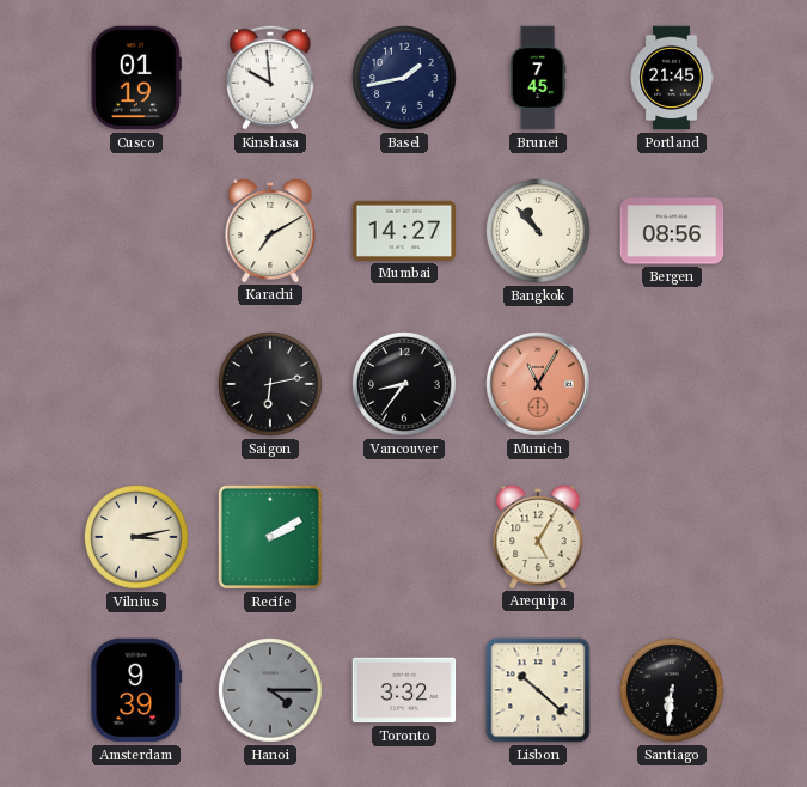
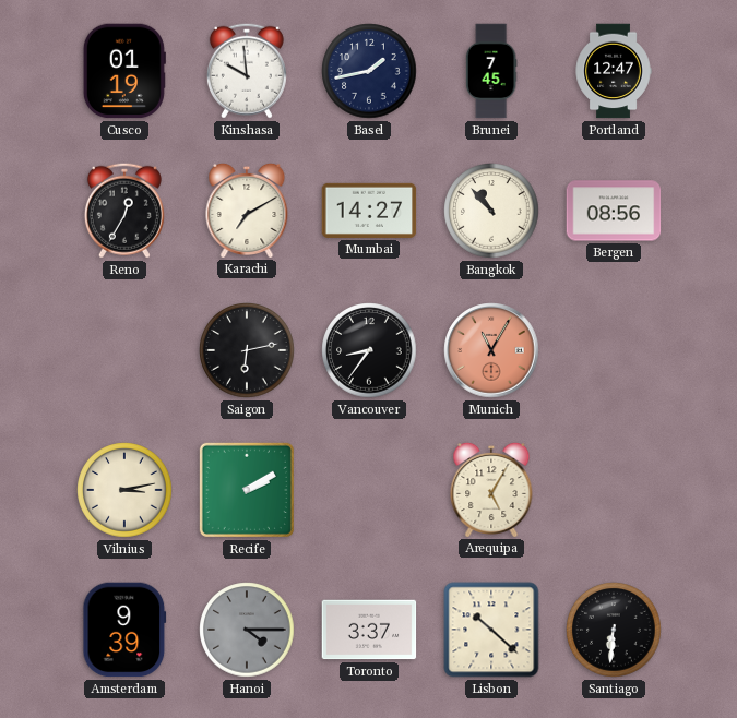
Portland: 21:45 -> 12:47
Reno: none -> 12:35
Toronto: 3:32 -> 3:37
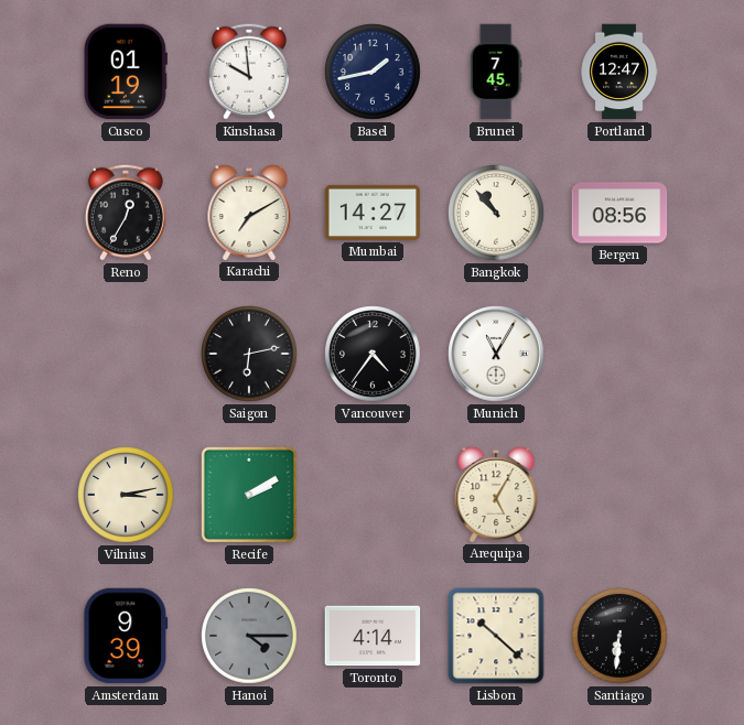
Vancouver: 8:36 -> 4:36
Munich dial: salmon -> white
Toronto: 3:37 -> 4:14
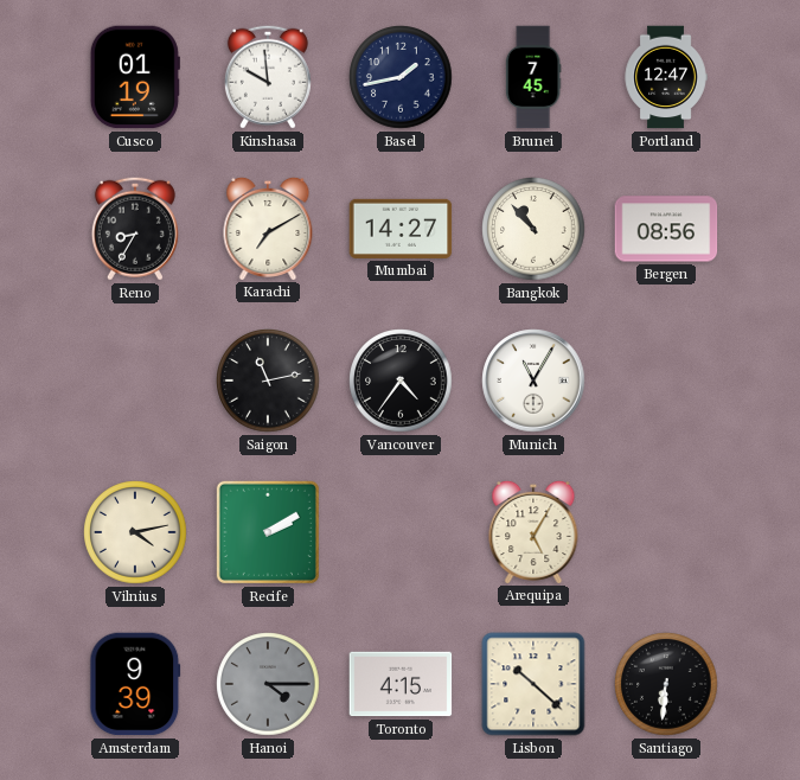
Reno: 12:35 -> 8:35
Saigon: 6:13 -> 11:13
Vilnius: 3:13 -> 4:13
Toronto: 4:14 -> 4:15
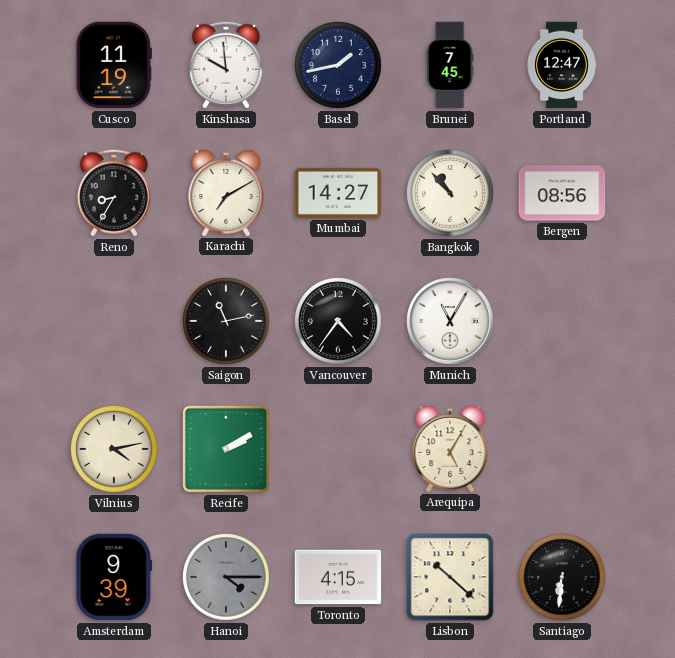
Cusco: 01:19 -> 11:19
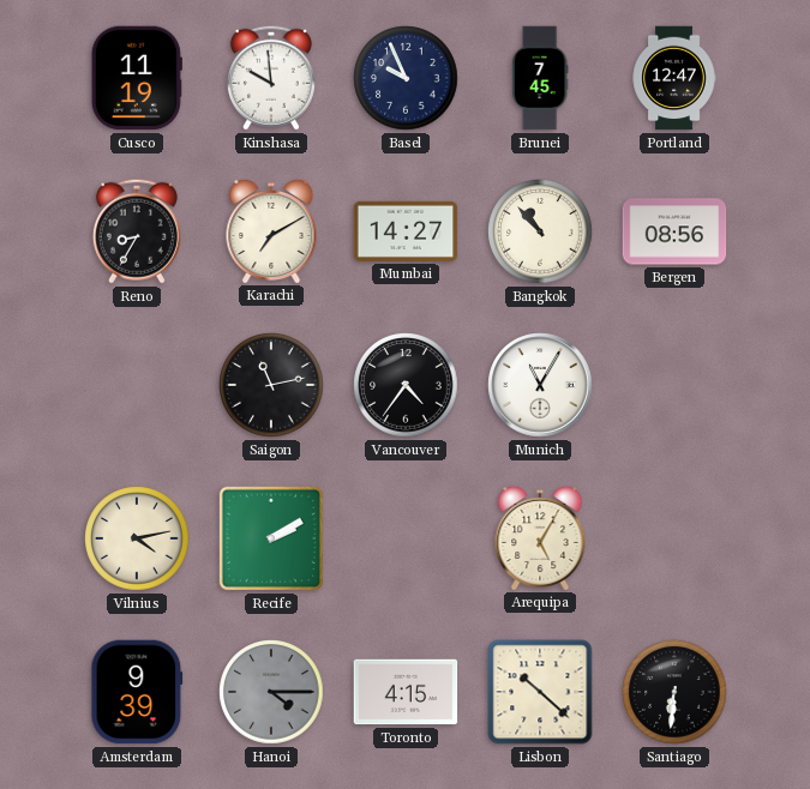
Basel: 1:43 -> 9:56
